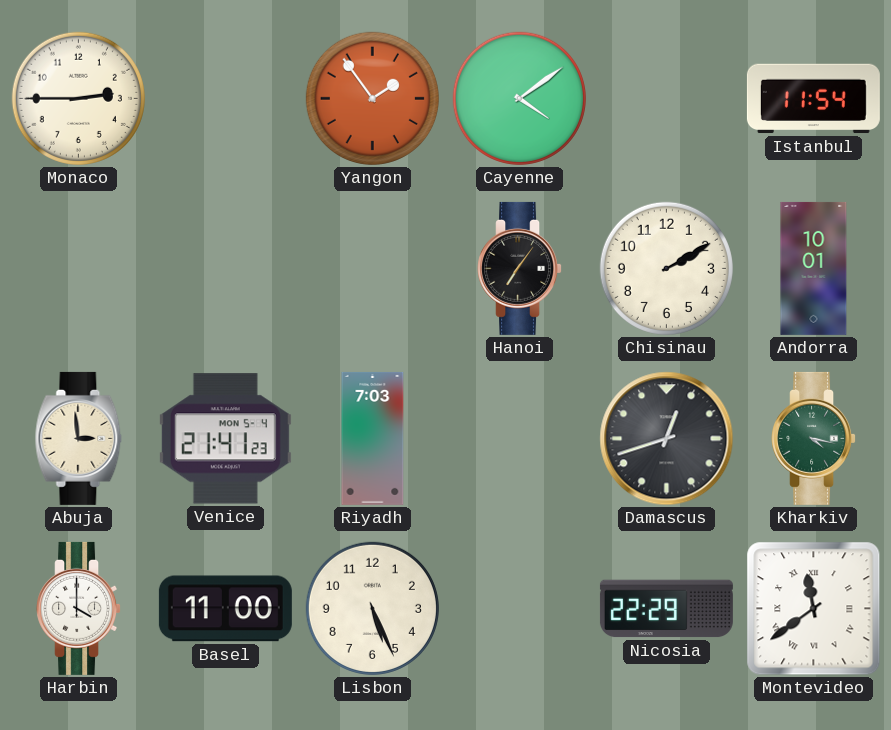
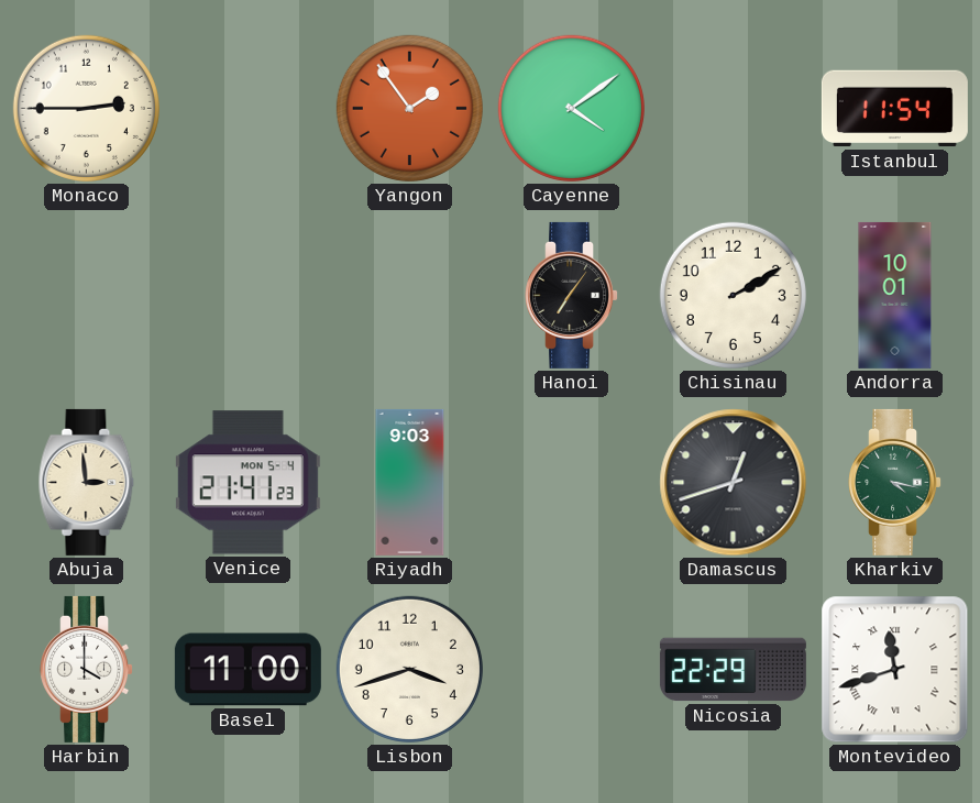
Riyadh: 7:03 -> 9:03
Lisbon: 5:26 -> 3:42
Montevideo: 11:39 -> 11:42
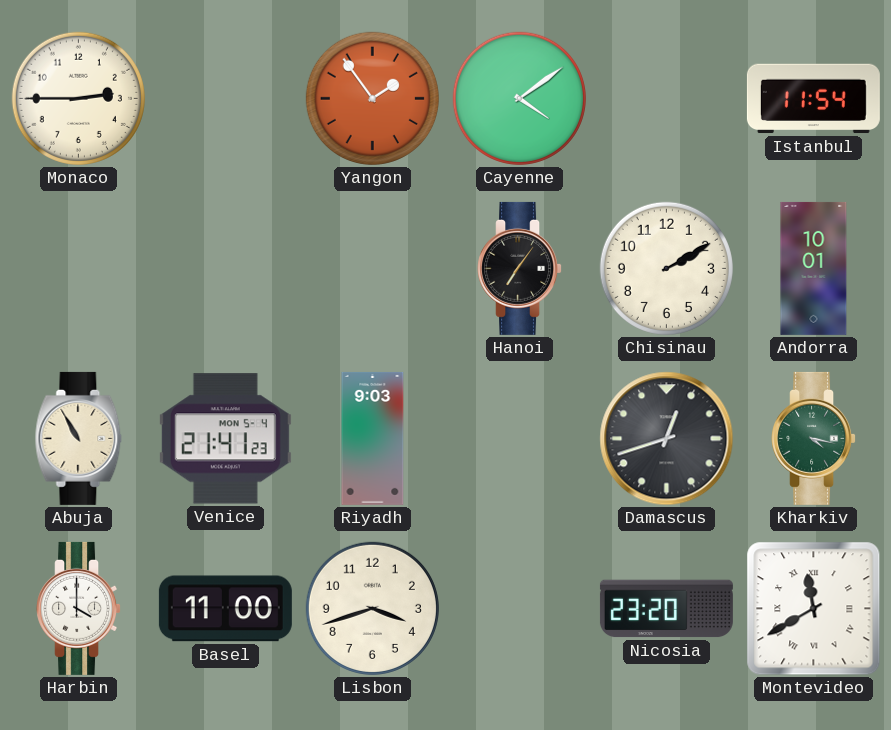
Abuja: 2:59 -> 10:55
Nicosia: 22:29 -> 23:20
Montevideo: 11:42 -> 11:40
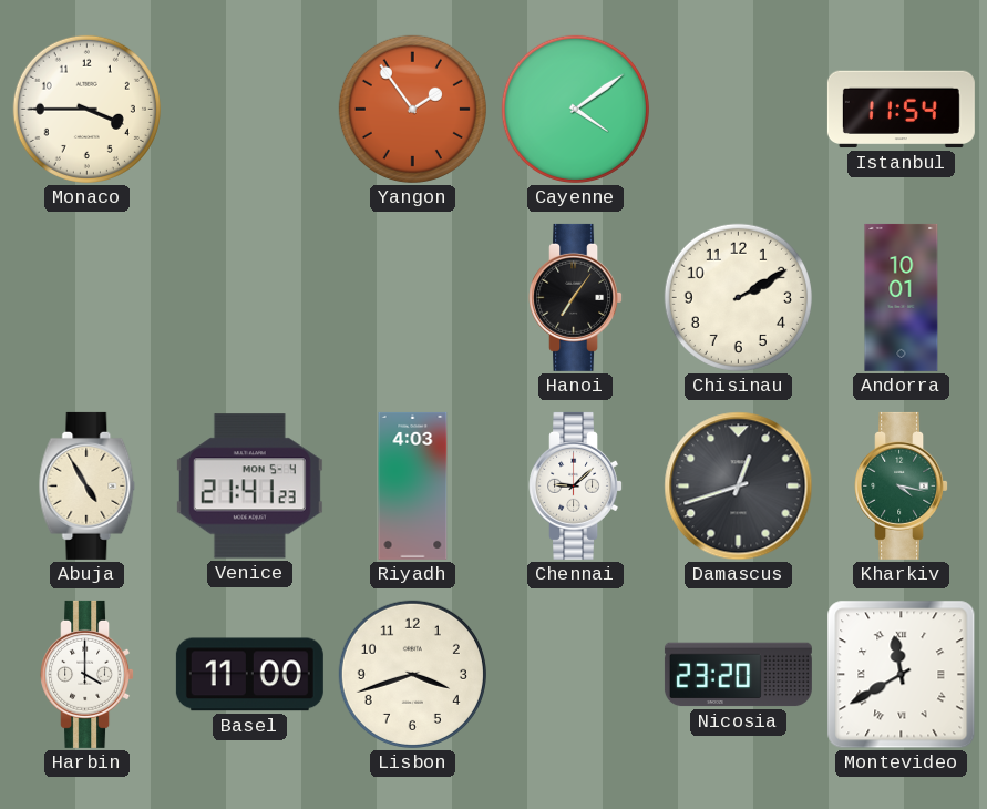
Monaco: 2:45 -> 3:45
Abuja: 10:55 -> 4:55
Riyadh: 9:03 -> 4:03
Chennai: none -> 9:08
